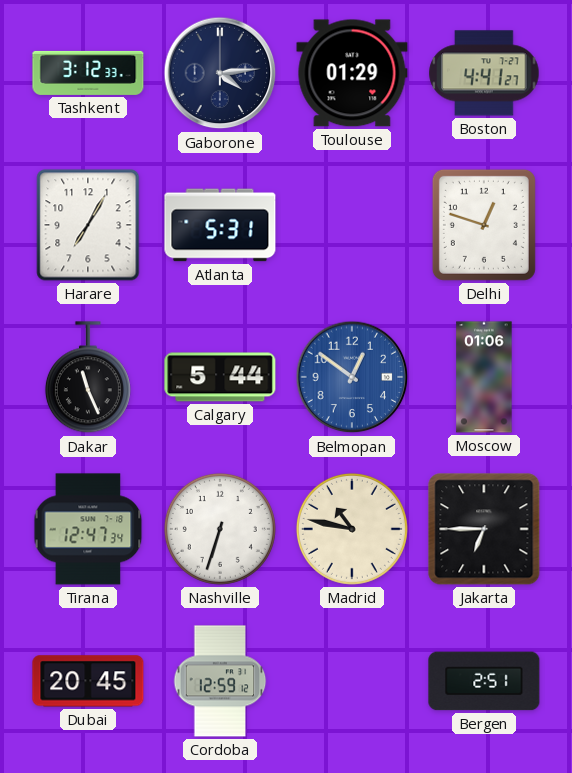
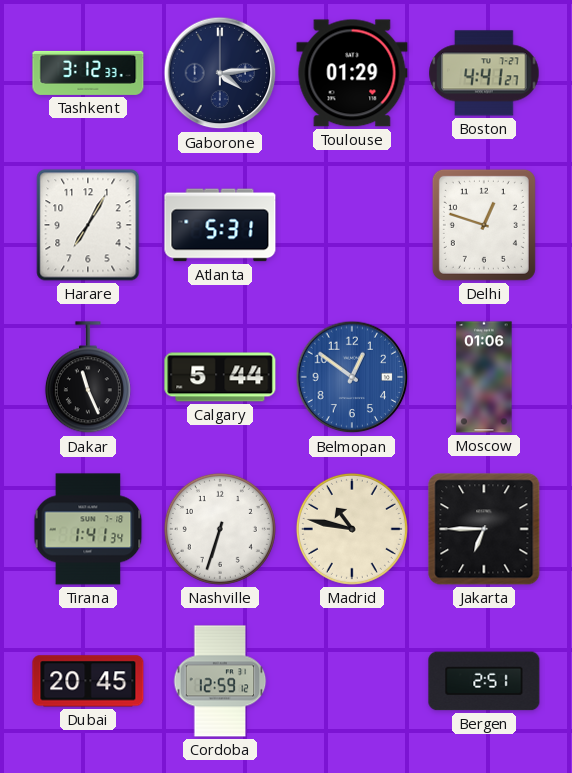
Tirana: 12:47 -> 1:41
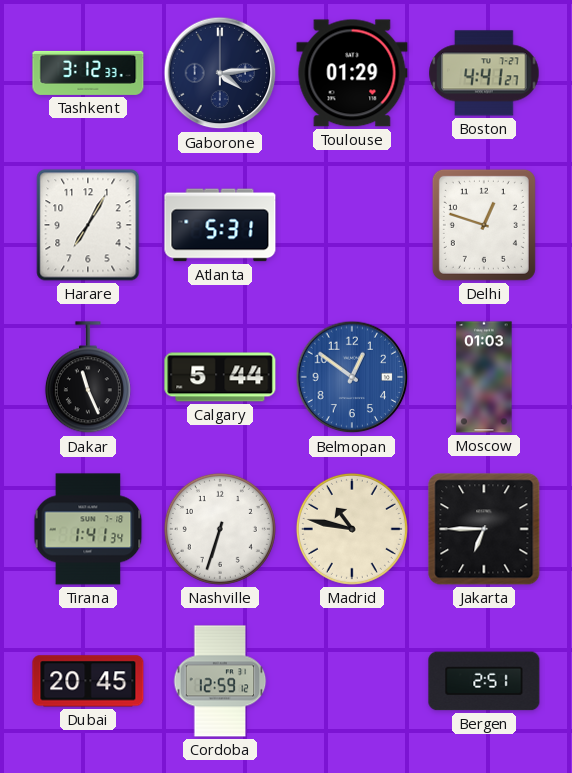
Moscow: 01:06 -> 01:03
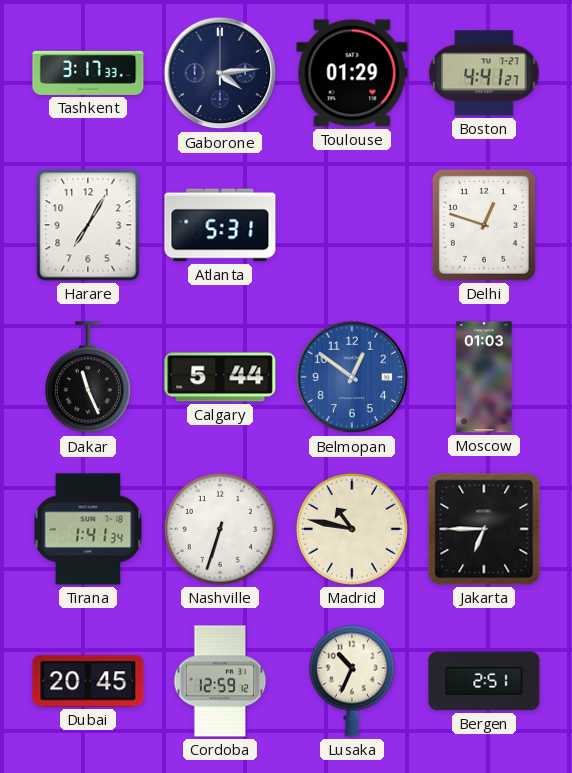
Tashkent: 3:12 -> 3:17
Lusaka: none -> 10:34
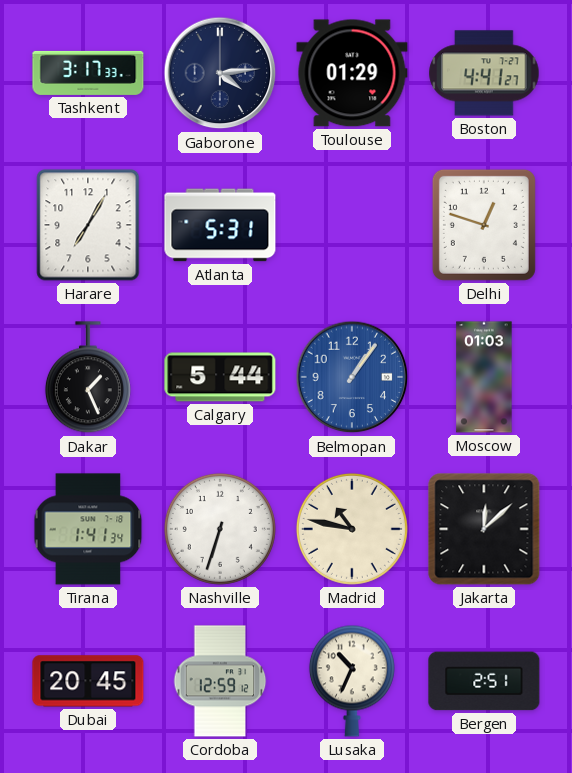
Dakar: 11:26 -> 1:26
Belmopan: 12:51 -> 1:06
Jakarta: 6:45 -> 12:08
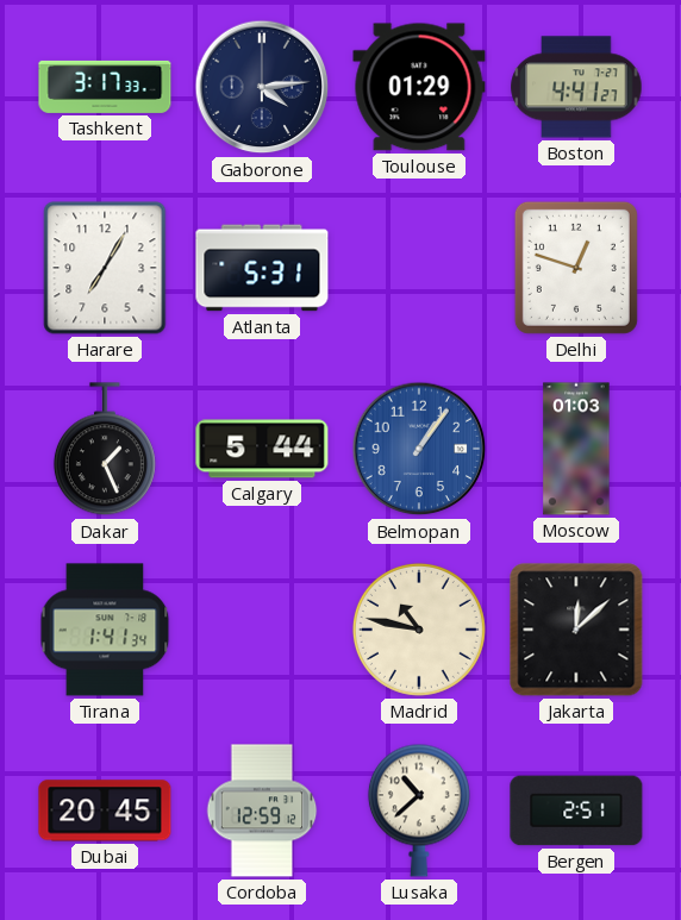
Nashville: 6:33 -> none
Lusaka: 10:34 -> 10:38
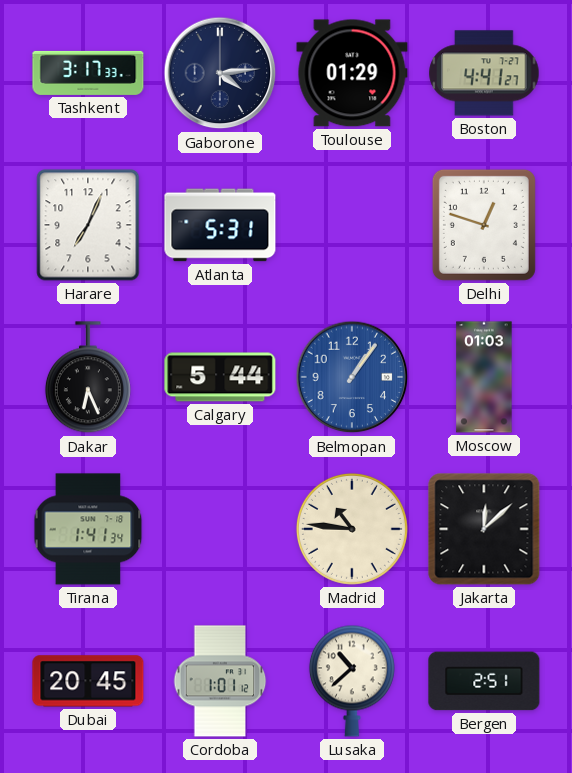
Harare: 7:05 -> 7:04
Dakar: 1:26 -> 6:26
Madrid: 10:47 -> 10:46
Cordoba: 12:59 -> 1:01
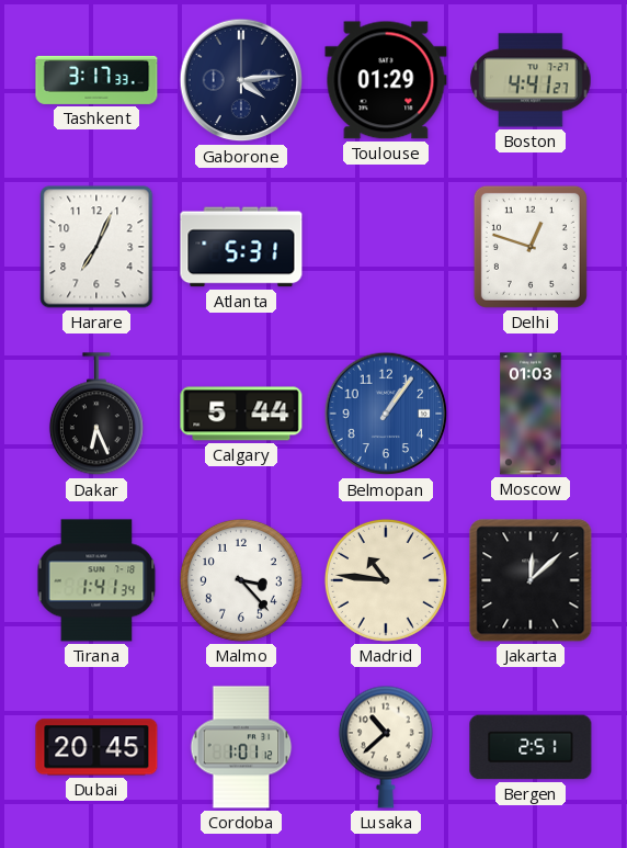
Malmo: none -> 3:23
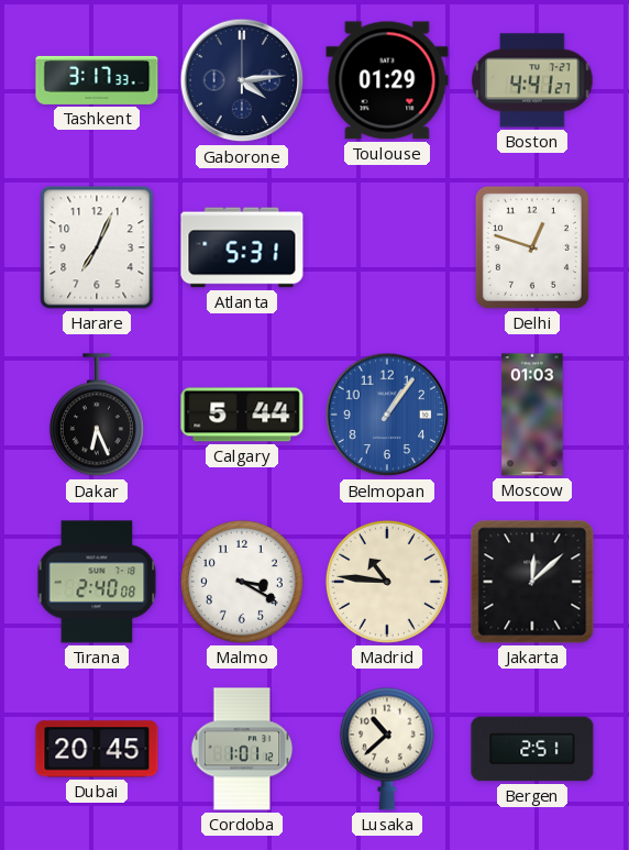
Tirana: 1:41 -> 2:40
Malmo: 3:23 -> 3:20
